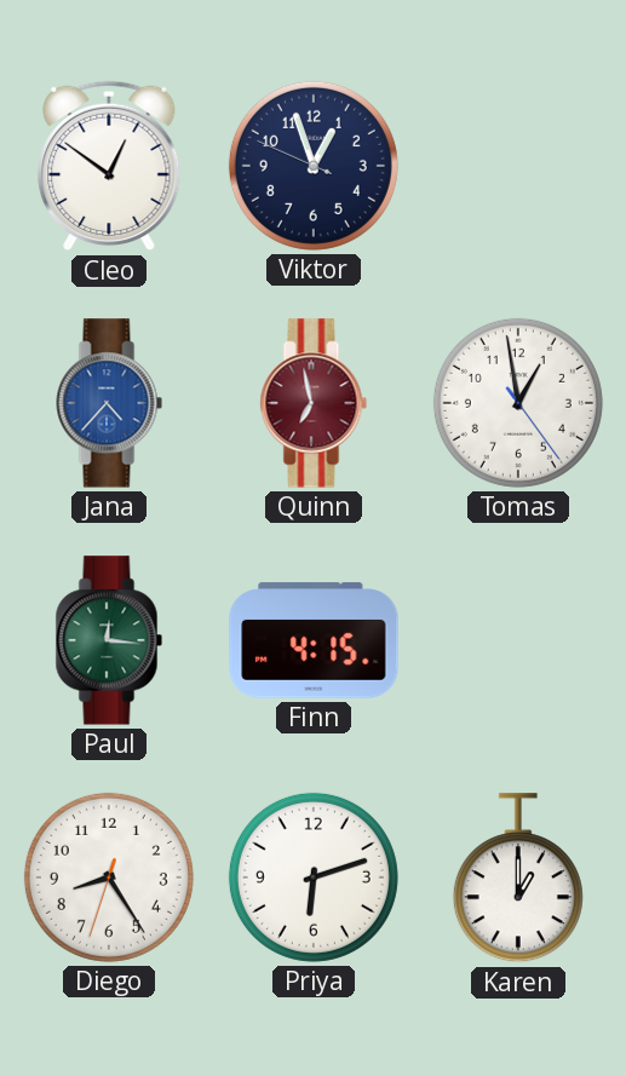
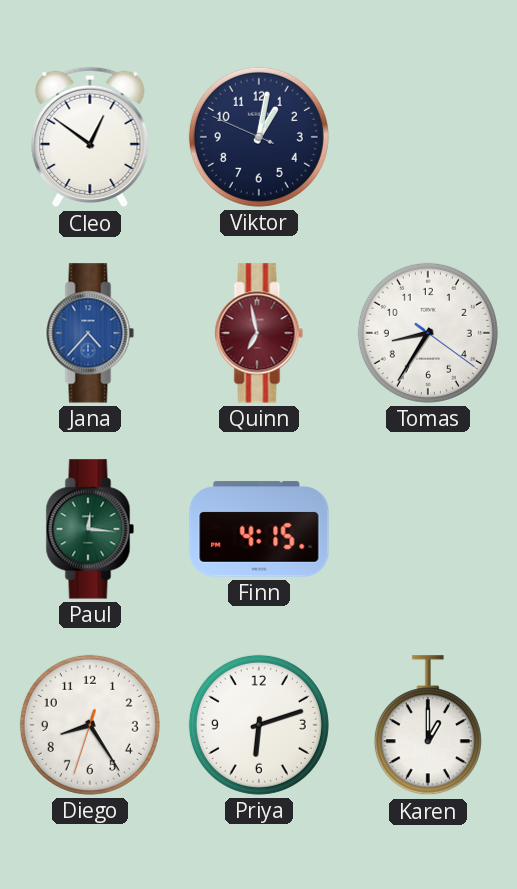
Viktor: 12:56 -> 1:01
Tomas: 12:58 -> 8:35
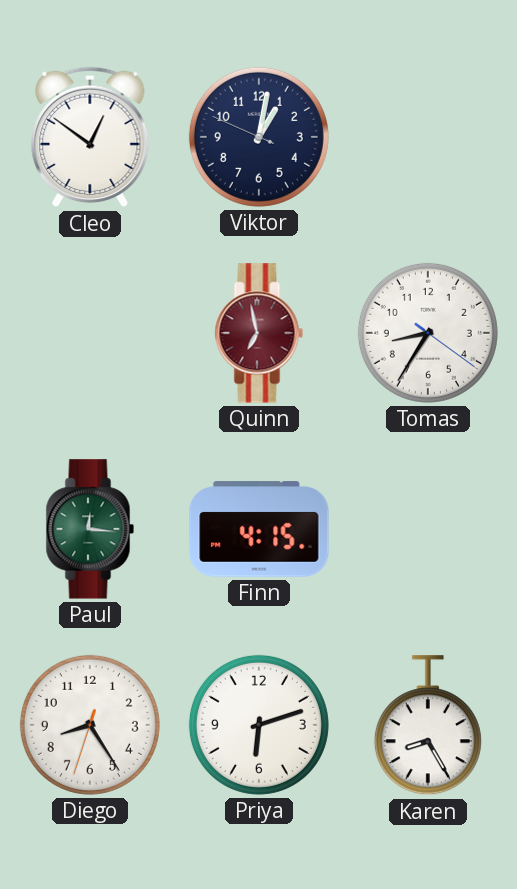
Jana: 4:37 -> none
Karen: 1:00 -> 8:25
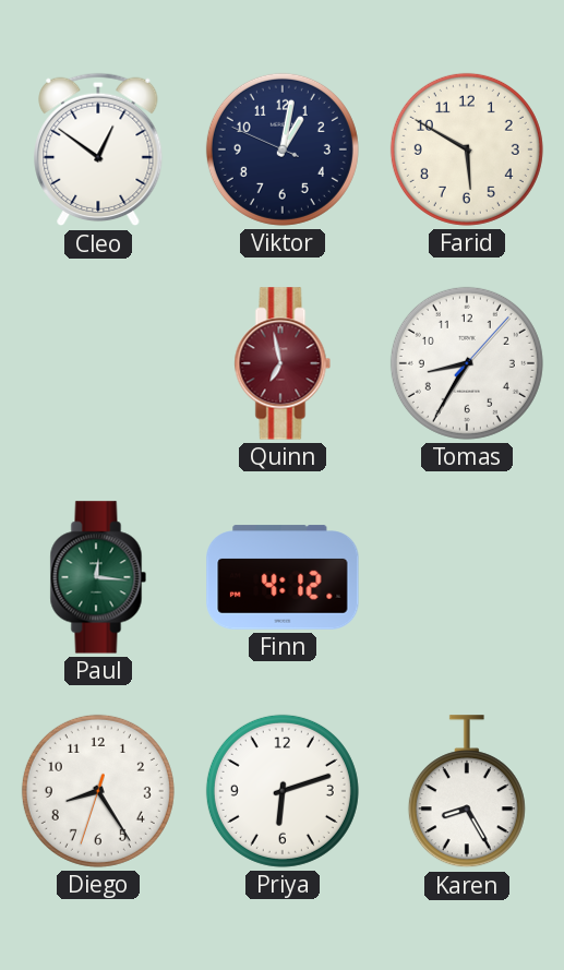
Farid: none -> 5:50
Tomas: 8:35:21 -> 8:35:07
Finn: 4:15 -> 4:12
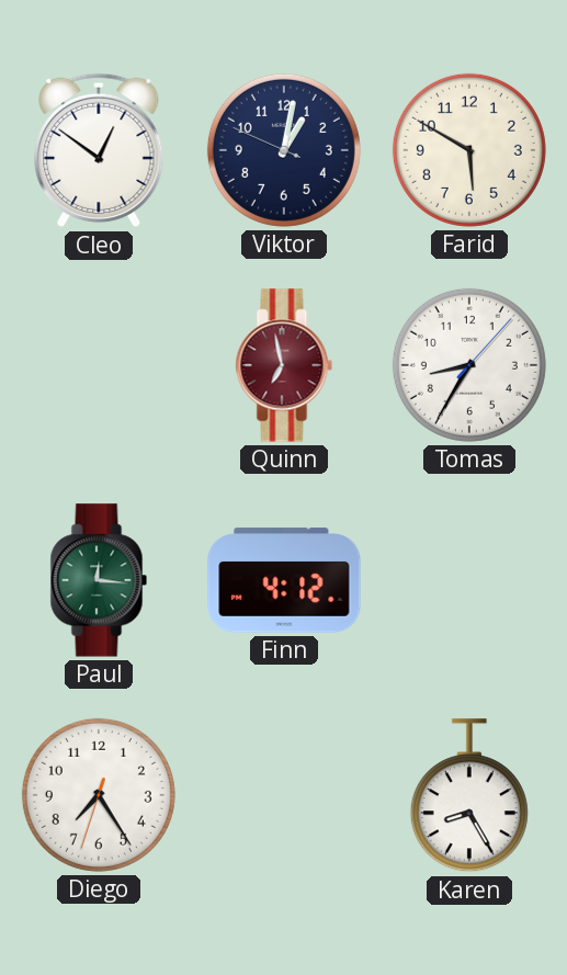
Diego: 8:24 -> 7:24
Priya: 6:12 -> none
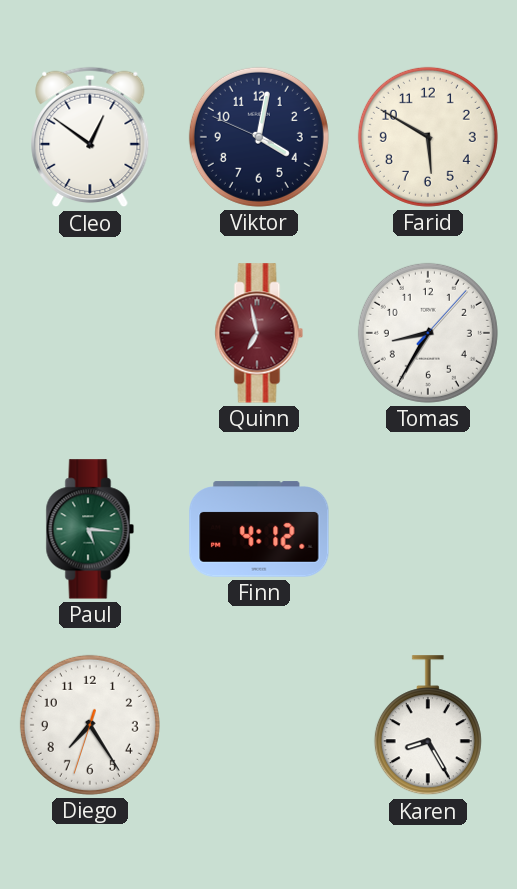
Viktor: 1:01 -> 4:01
Paul: 12:16 -> 5:16
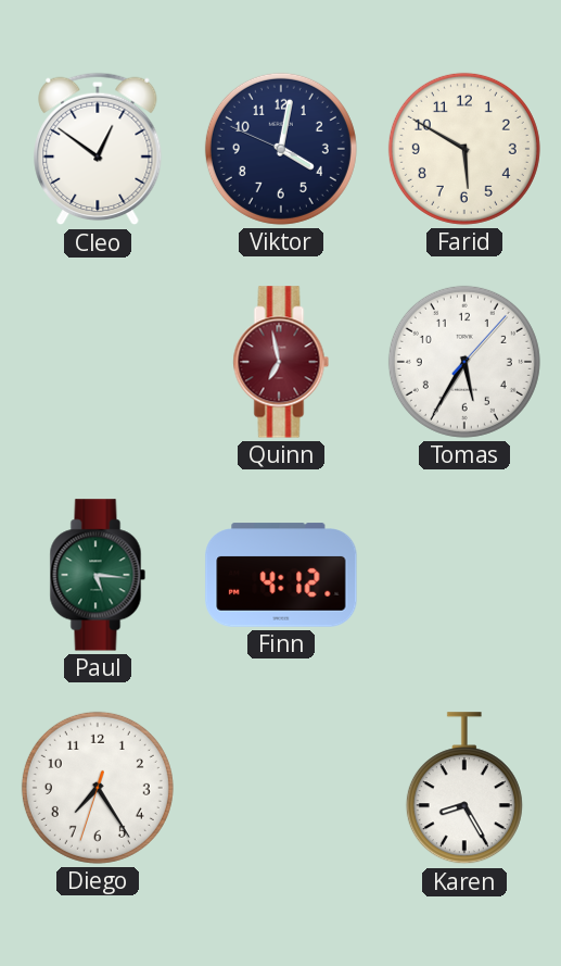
Tomas: 8:35 -> 5:35
